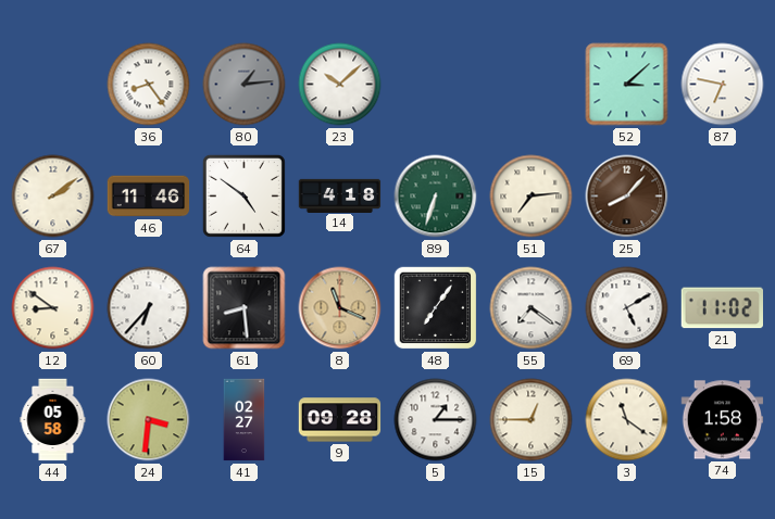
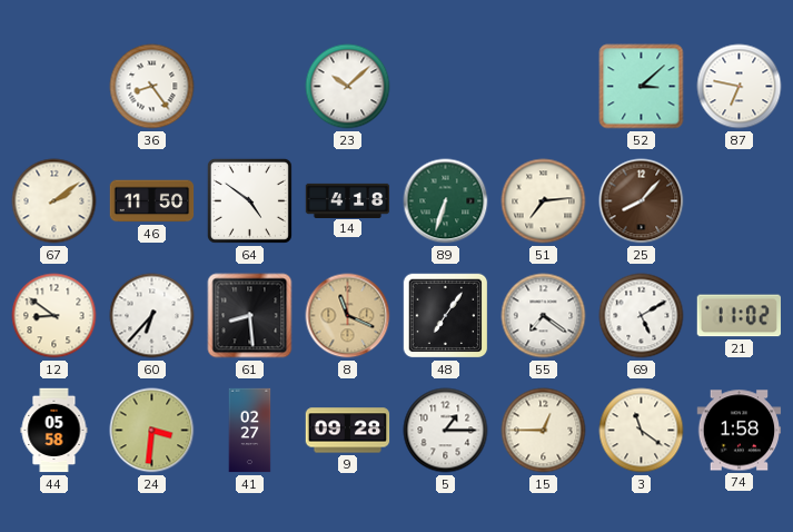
80: 1:14 -> none
46: 11:46 -> 11:50
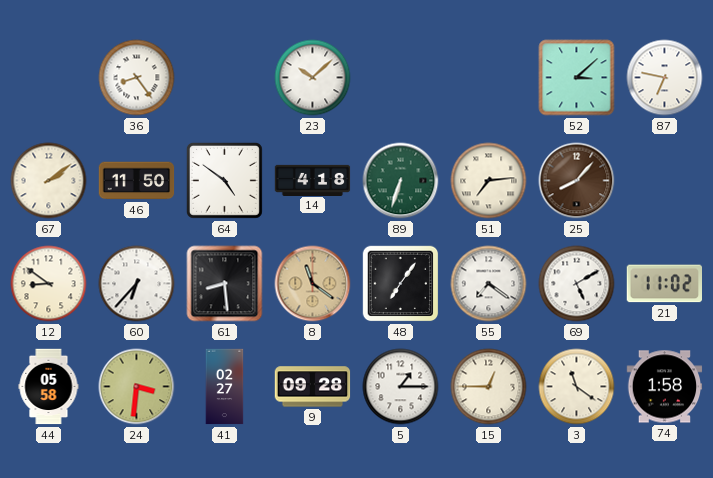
8: 11:19 -> 11:21
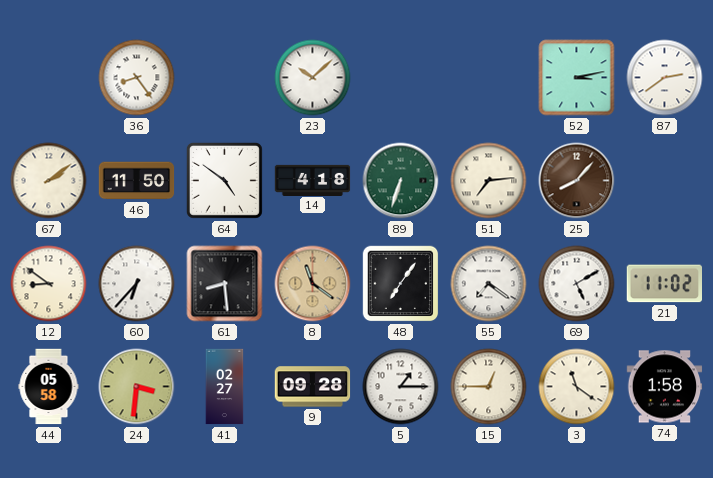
52: 3:08 -> 3:13
87: 6:47 -> 2:39
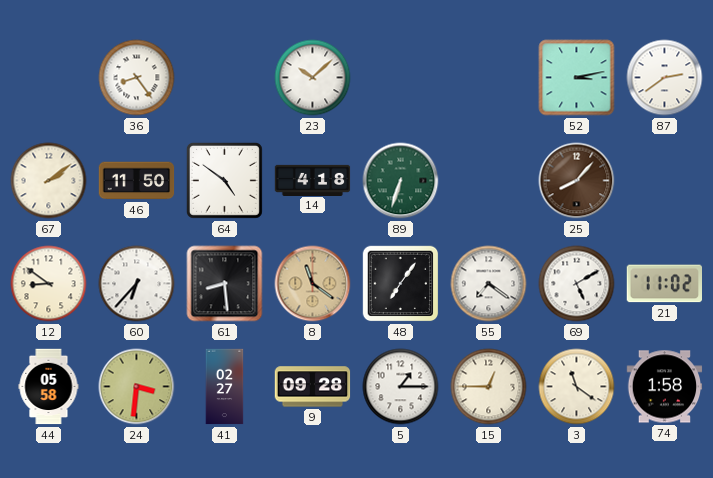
51: 7:14 -> none
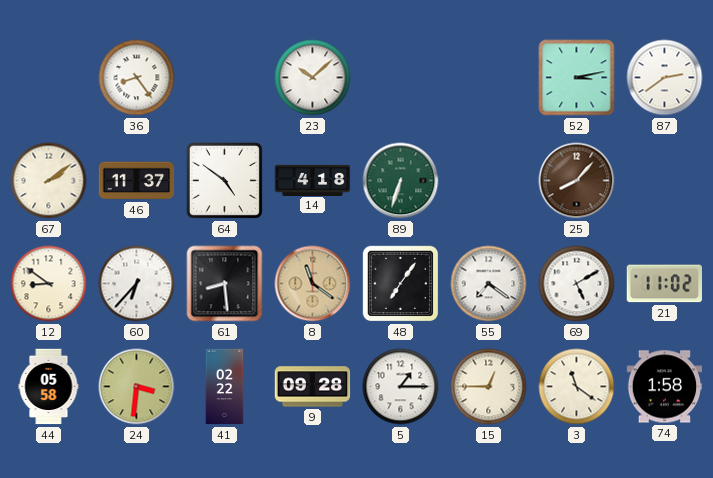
46: 11:50 -> 11:37
41: 02:27 -> 02:22
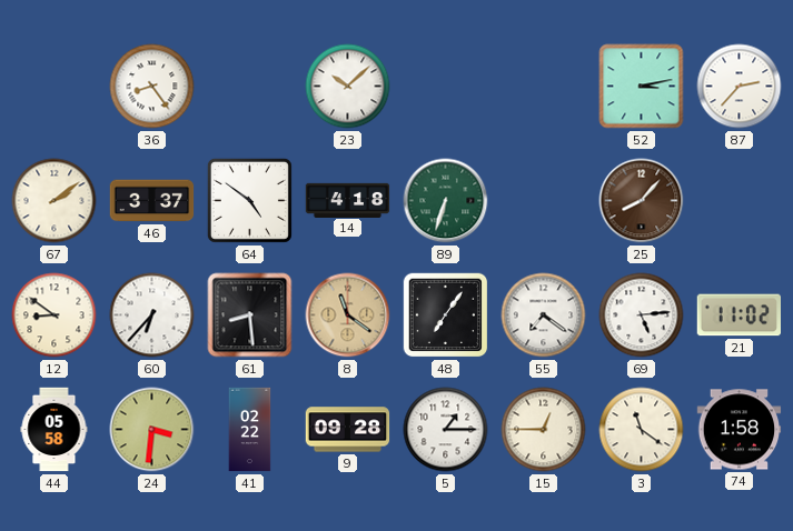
87: 2:39 -> 2:37
46: 11:37 -> 3:37
69: 5:10 -> 5:14
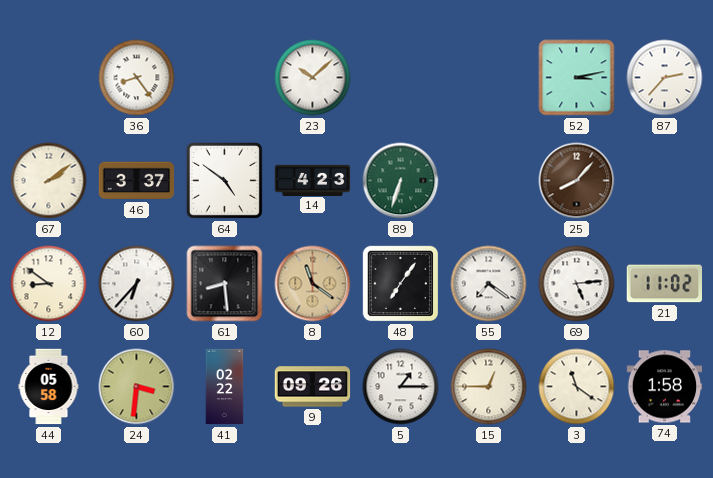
14: 4:18 -> 4:23
9: 09:28 -> 09:26
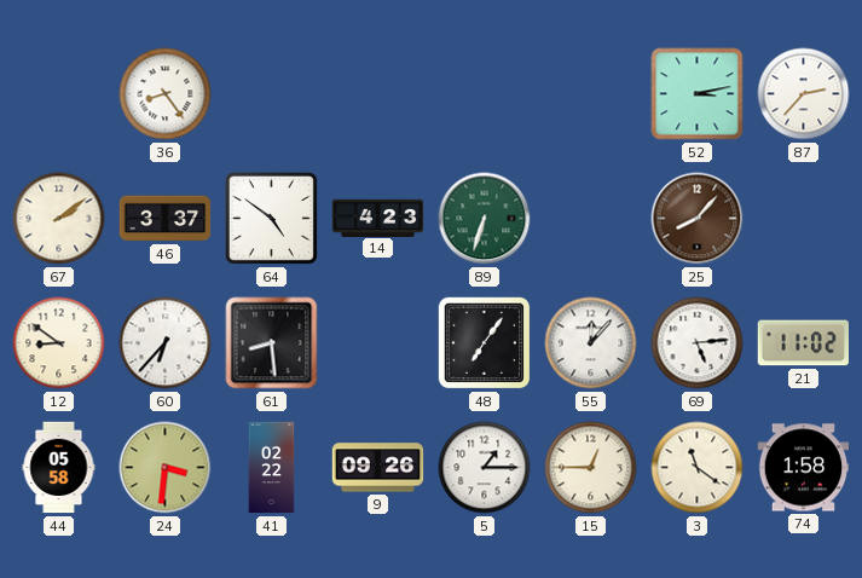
23: 10:08 -> none
8: 11:21 -> none
55: 7:21 -> 12:07
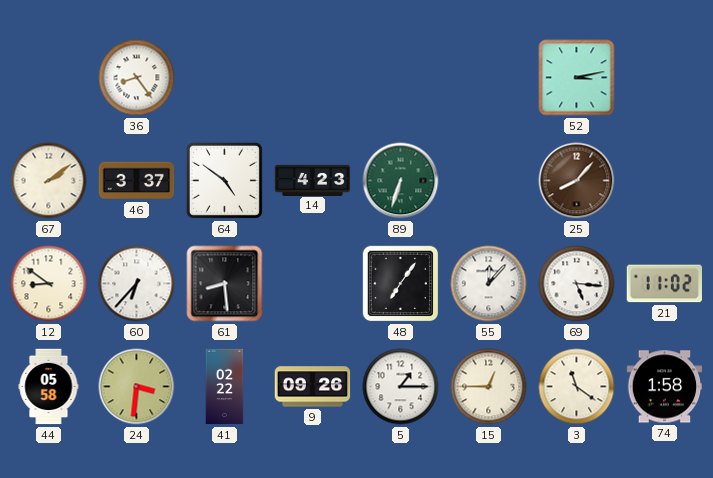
87: 2:37 -> none
69: 5:14 -> 5:16
